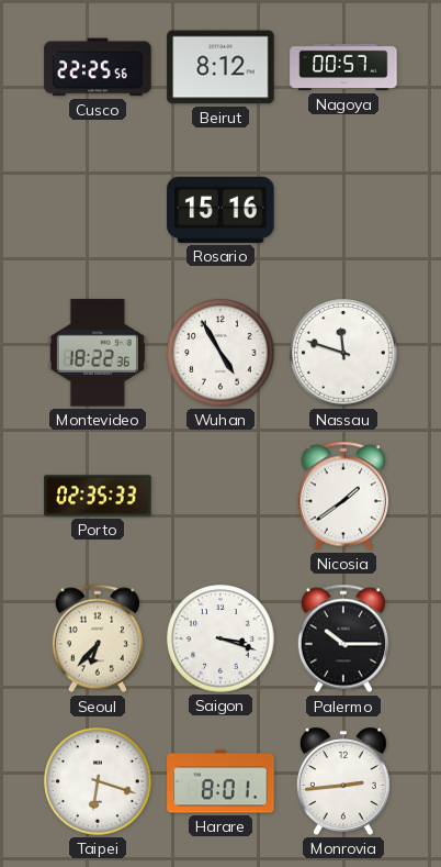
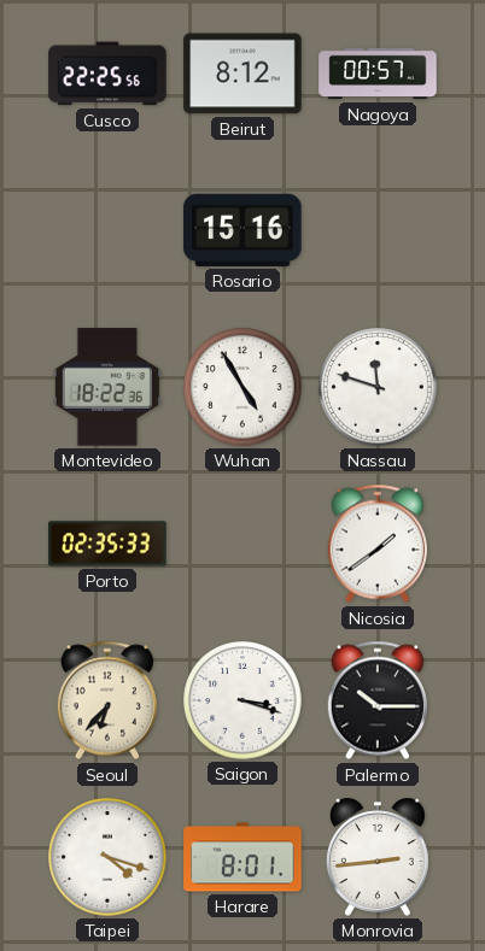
Taipei: 6:18 -> 4:18
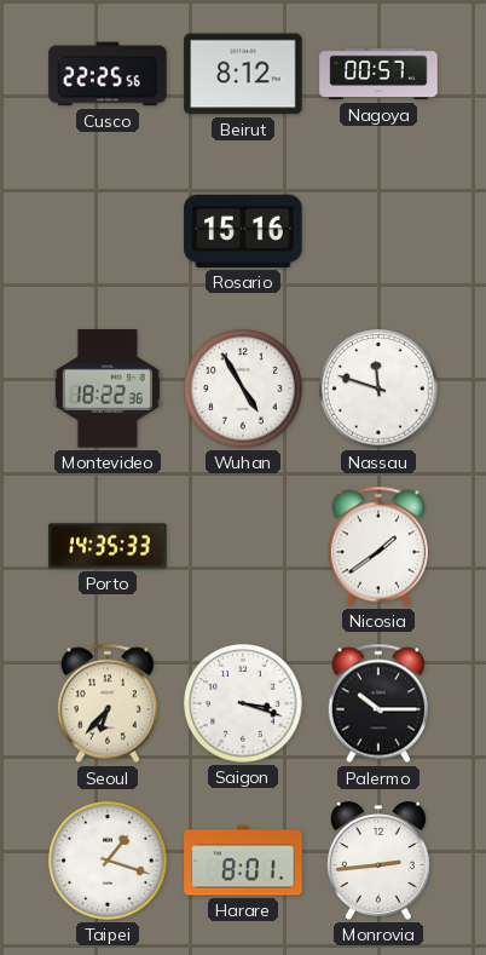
Porto: 02:35 -> 14:35
Taipei: 4:18 -> 1:18
